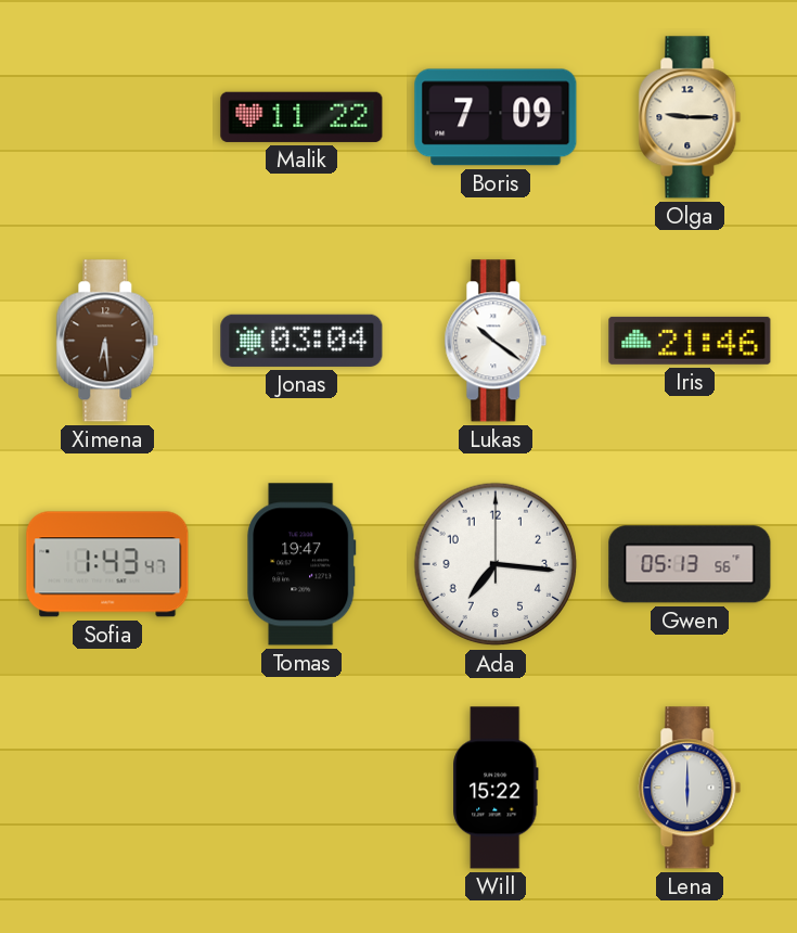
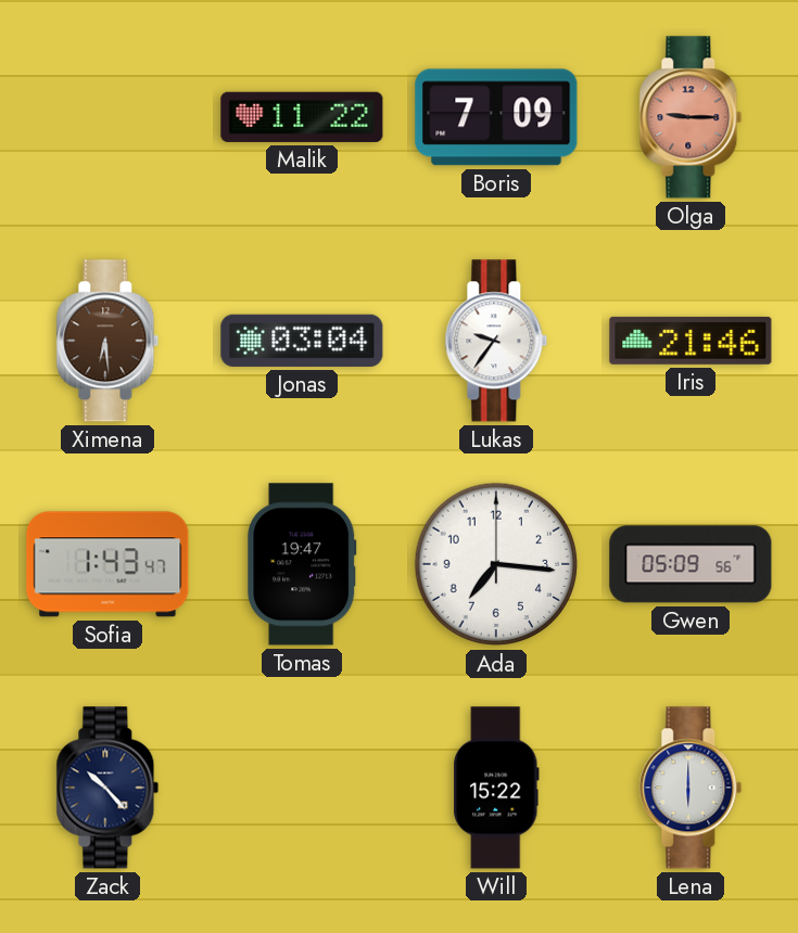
Olga dial: cream -> salmon
Lukas: 10:21 -> 9:36
Gwen: 05:13 -> 05:09
Zack: none -> 10:23
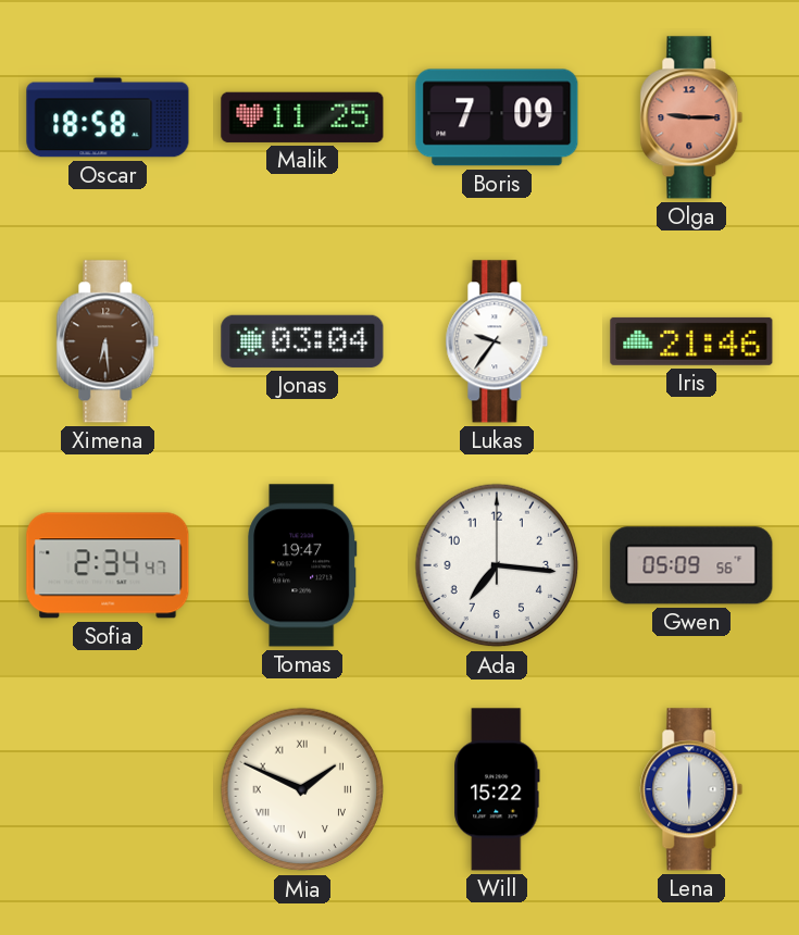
Oscar: none -> 18:58
Malik: 11:22 -> 11:25
Sofia: 1:43 -> 2:34
Zack: 10:23 -> none
Mia: none -> 1:49
